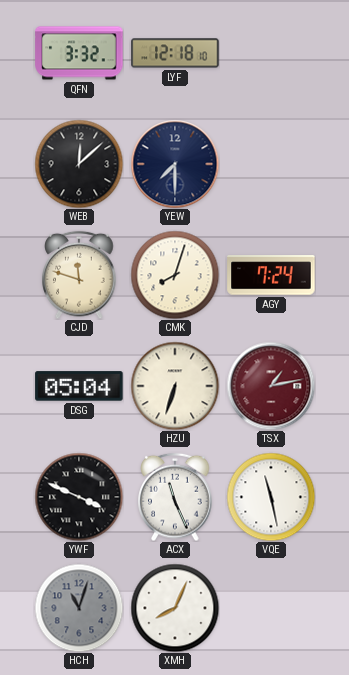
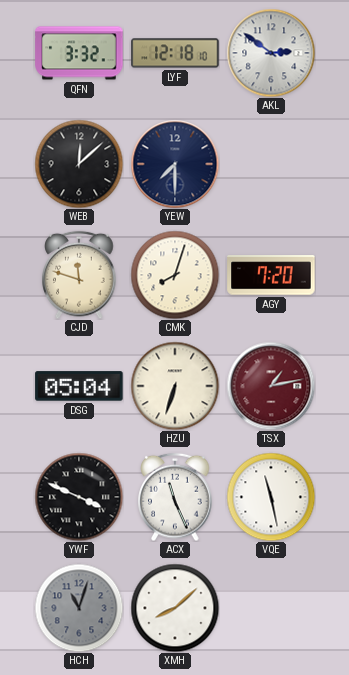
AKL: none -> 2:51
AGY: 7:24 -> 7:20
XMH: 8:04 -> 8:08
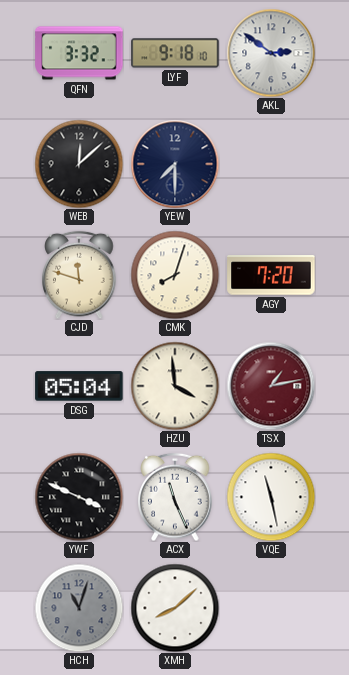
LYF: 12:18 -> 9:18
HZU: 6:33 -> 3:59
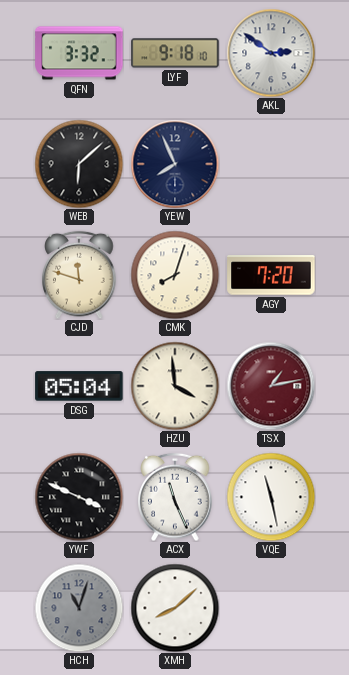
WEB: 12:08 -> 6:08
YEW: 7:30 -> 7:56
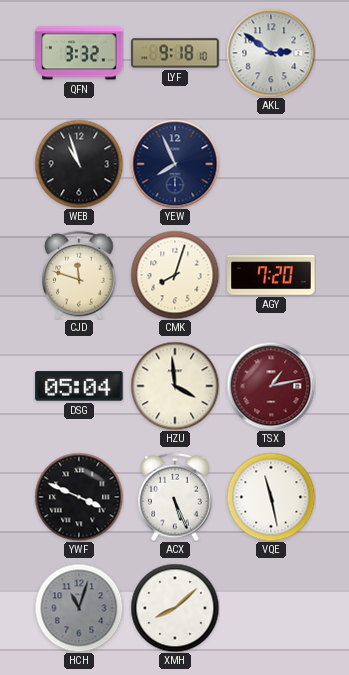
WEB: 6:08 -> 10:57
ACX: 11:26 -> 5:26
